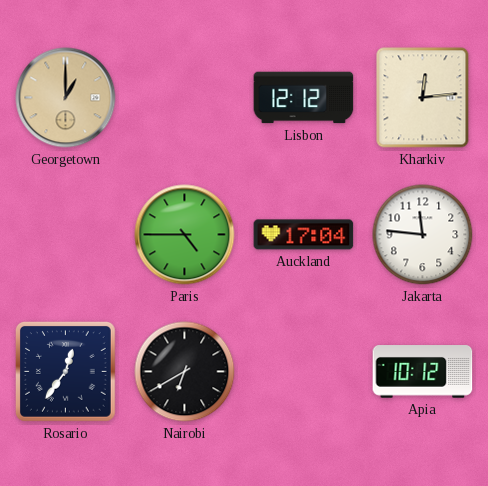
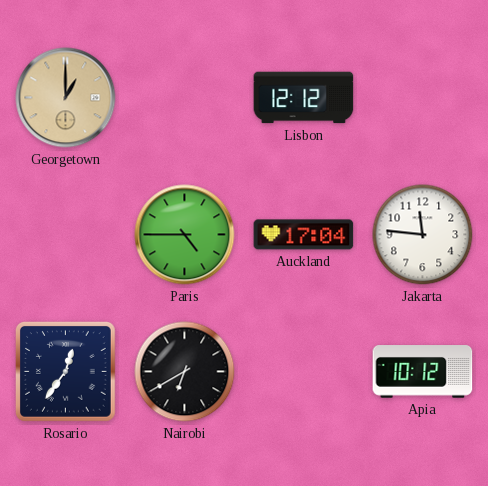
Kharkiv: 12:14 -> none
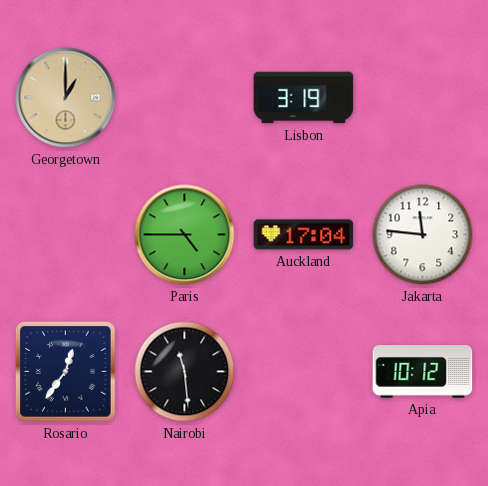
Lisbon: 12:12 -> 3:19
Nairobi: 6:40 -> 11:29
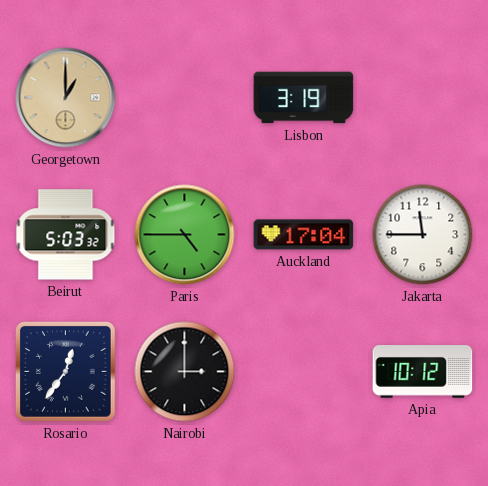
Beirut: none -> 5:03
Jakarta: 11:46 -> 11:45
Nairobi: 11:29 -> 3:00
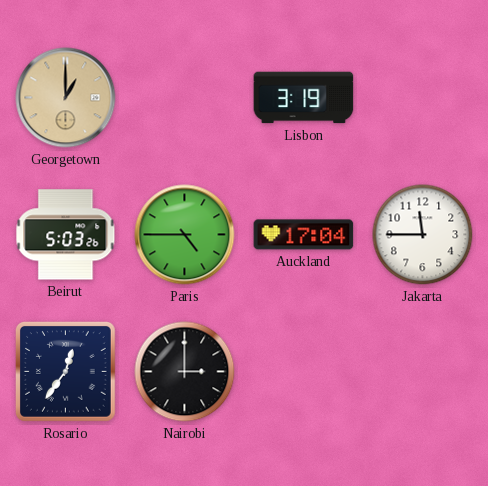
Beirut: 5:03:32 -> 5:03:26
Apia: 10:12 -> none
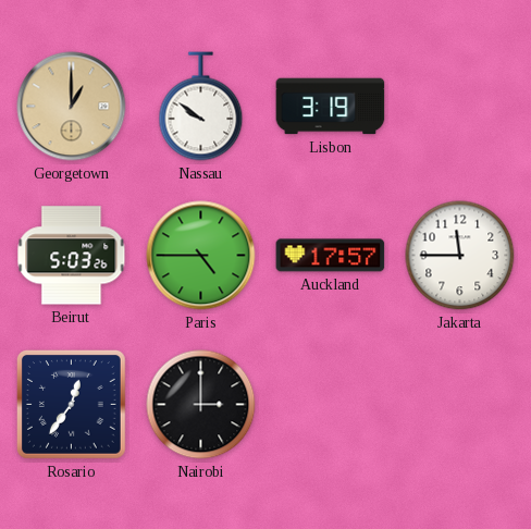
Nassau: none -> 9:51
Auckland: 17:04 -> 17:57
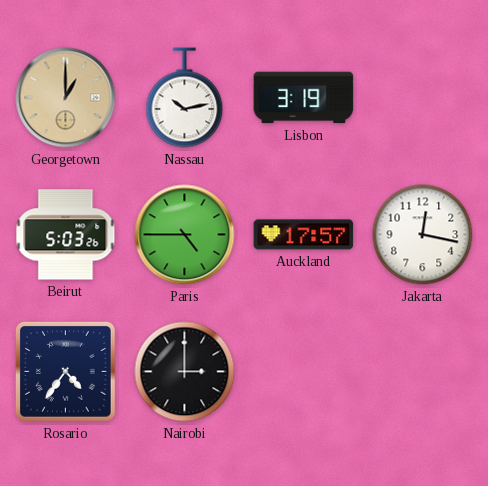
Nassau: 9:51 -> 10:13
Jakarta: 11:45 -> 12:17
Rosario: 12:36 -> 4:36
